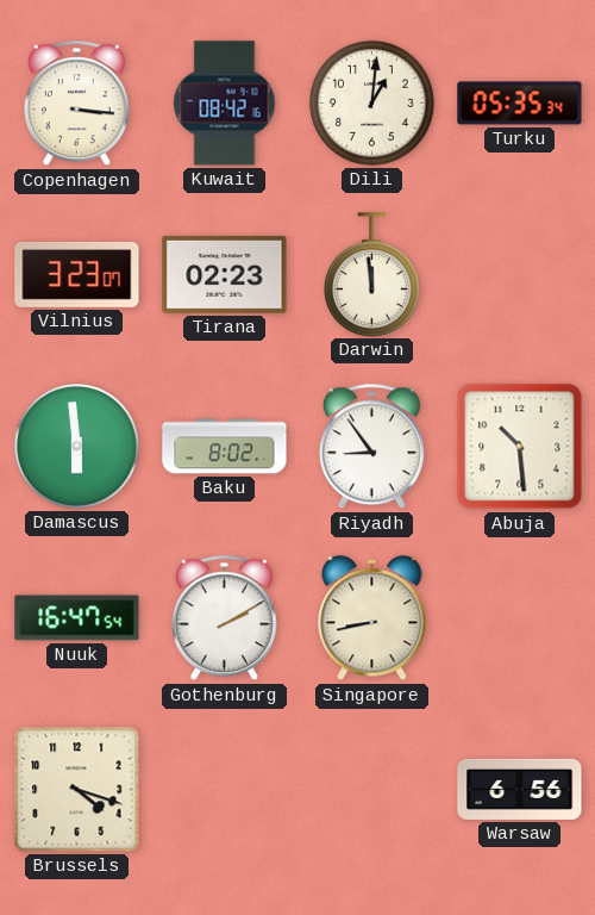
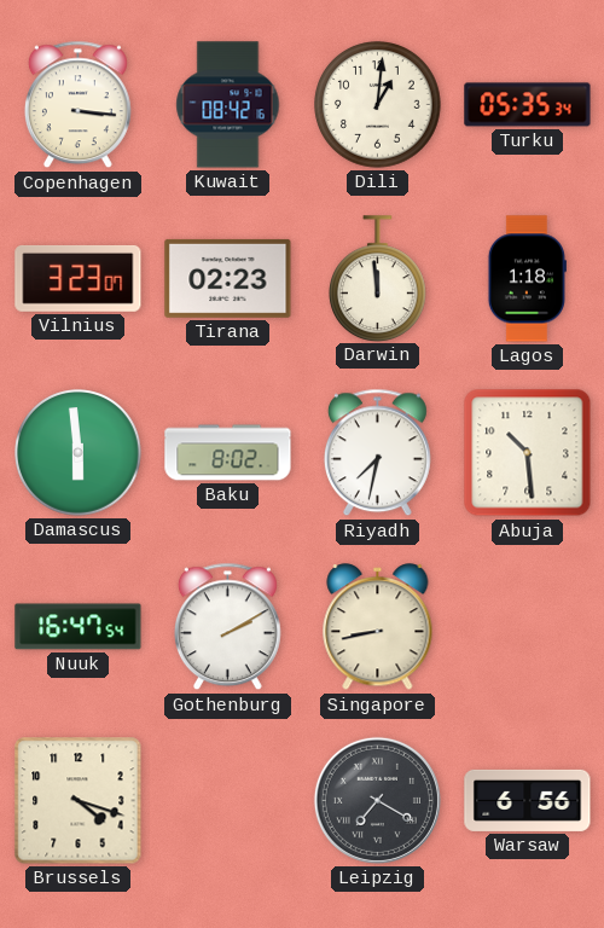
Lagos: none -> 1:18
Riyadh: 8:54 -> 7:32
Leipzig: none -> 7:20
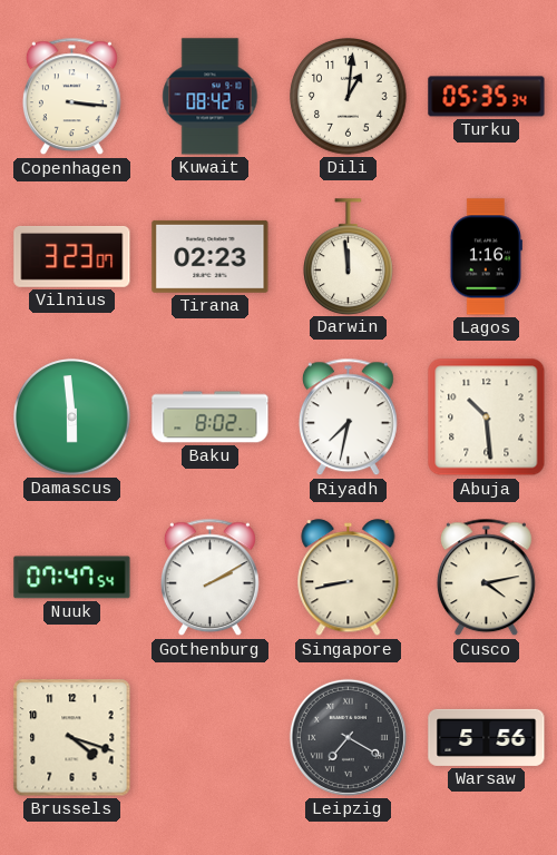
Lagos: 1:18 -> 1:16
Nuuk: 16:47 -> 07:47
Cusco: none -> 4:13
Warsaw: 6:56 -> 5:56
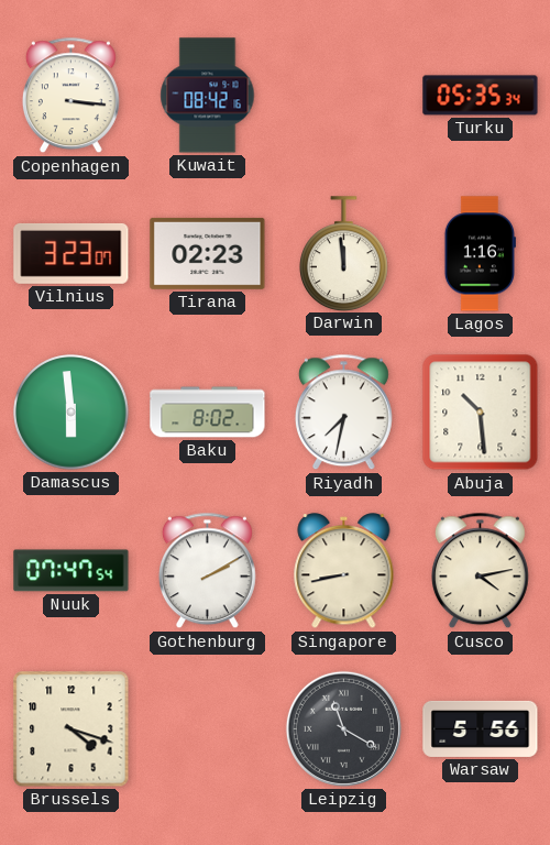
Dili: 1:01 -> none
Leipzig: 7:20 -> 11:20
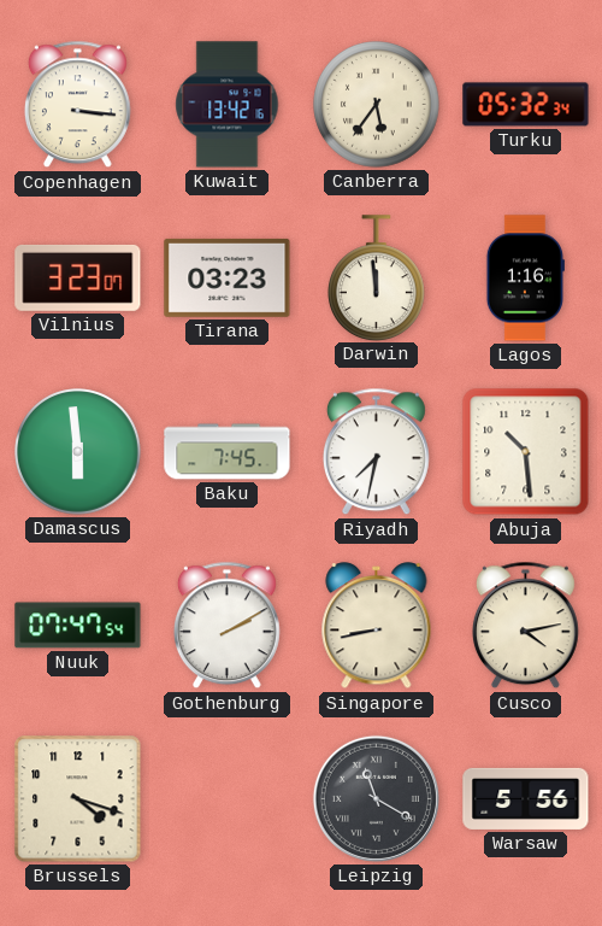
Kuwait: 08:42 -> 13:42
Canberra: none -> 5:36
Turku: 05:35 -> 05:32
Tirana: 02:23 -> 03:23
Baku: 8:02 -> 7:45
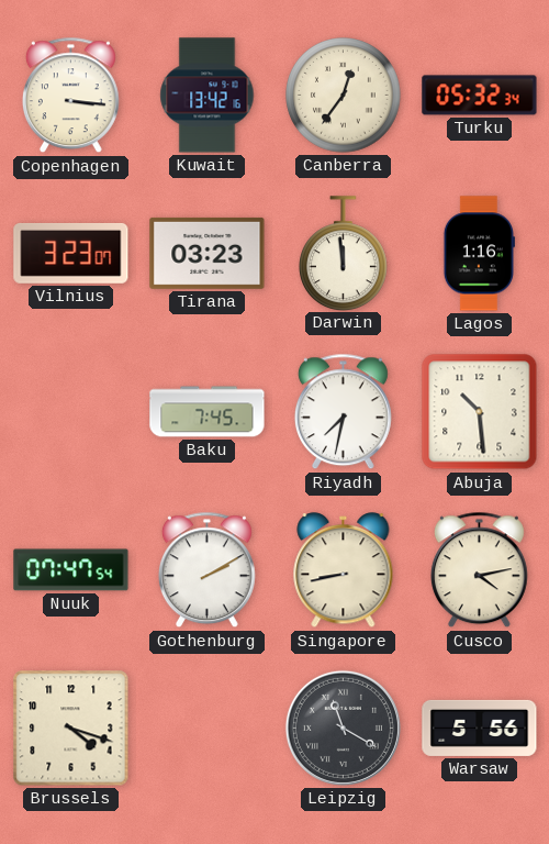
Canberra: 5:36 -> 12:36
Damascus: 5:59 -> none
